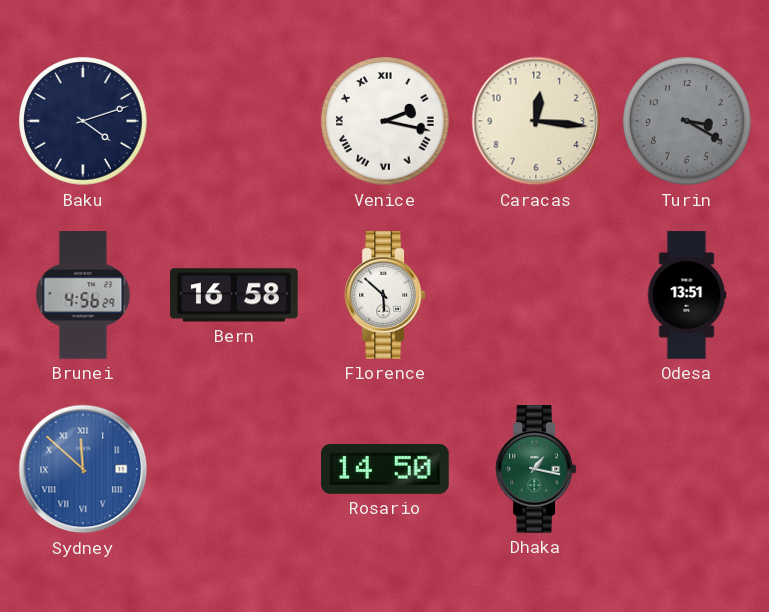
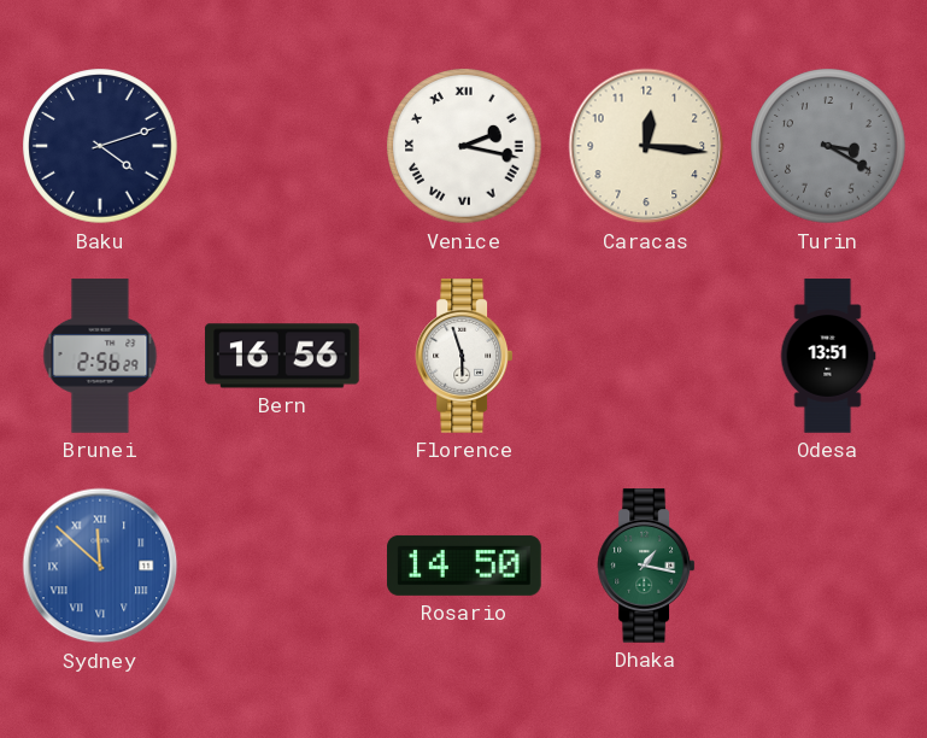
Brunei: 4:56 -> 2:56
Bern: 16:58 -> 16:56
Florence: 5:52 -> 5:57
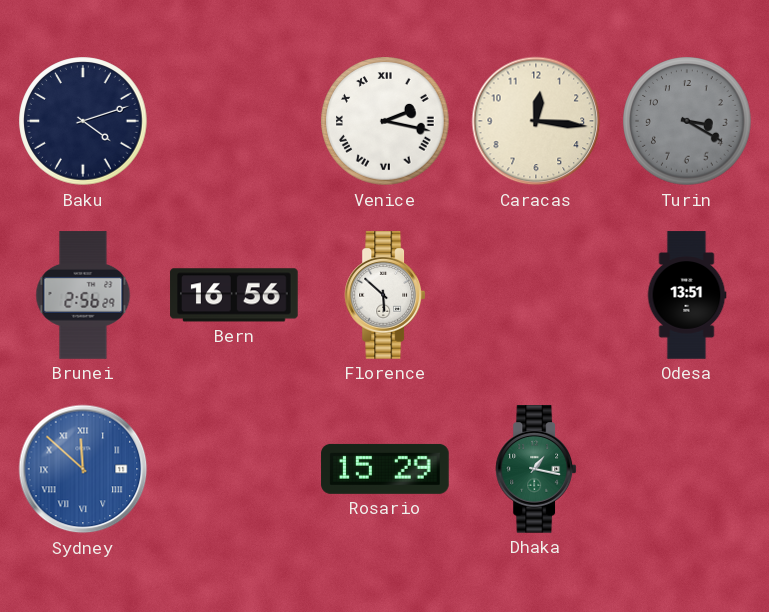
Florence: 5:57 -> 5:52
Rosario: 14:50 -> 15:29
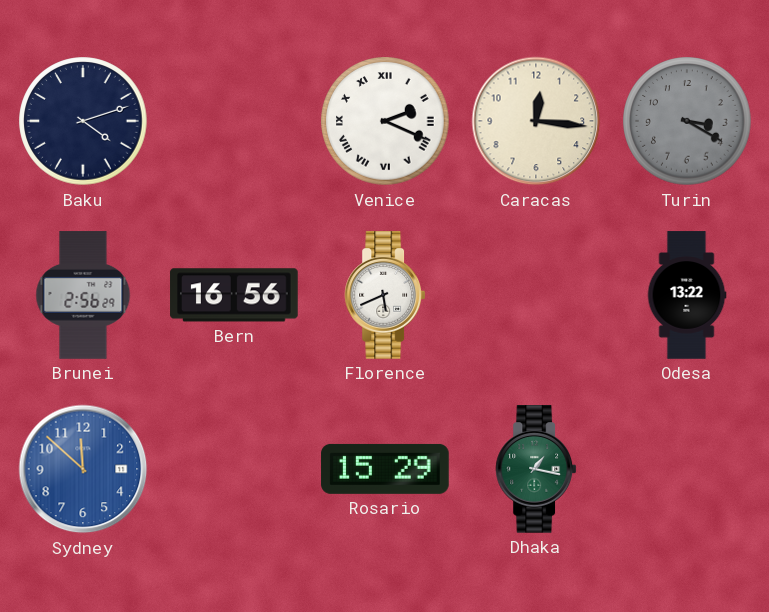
Venice: 2:17 -> 2:19
Florence: 5:52 -> 5:41
Odesa: 13:51 -> 13:22
Sydney numerals: Roman -> Arabic
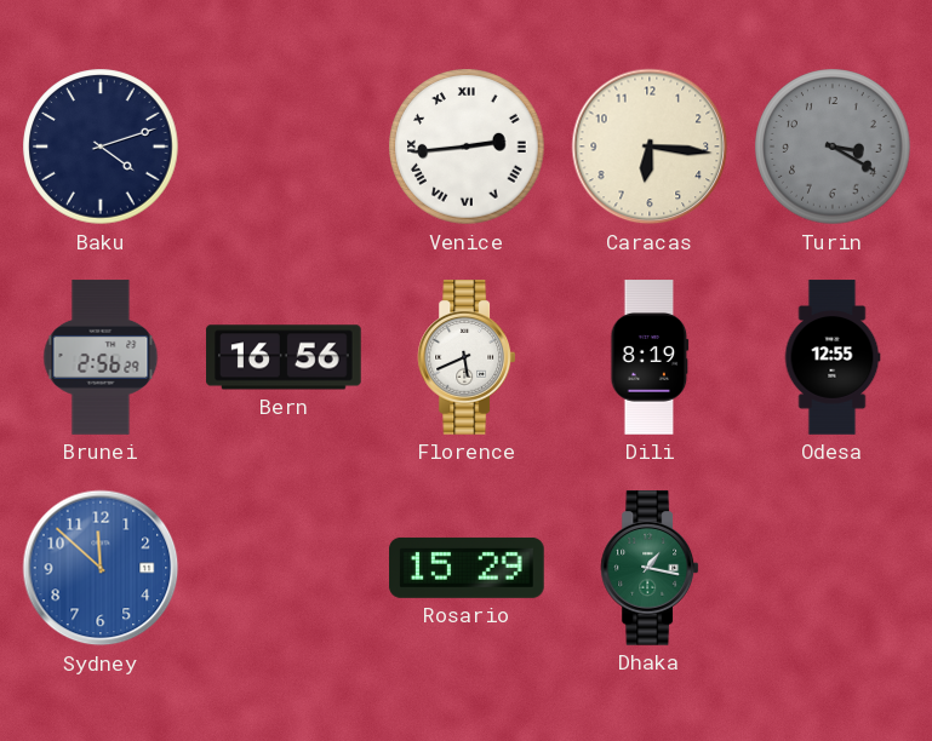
Venice: 2:19 -> 2:44
Caracas: 12:16 -> 6:16
Dili: none -> 8:19
Odesa: 13:22 -> 12:55
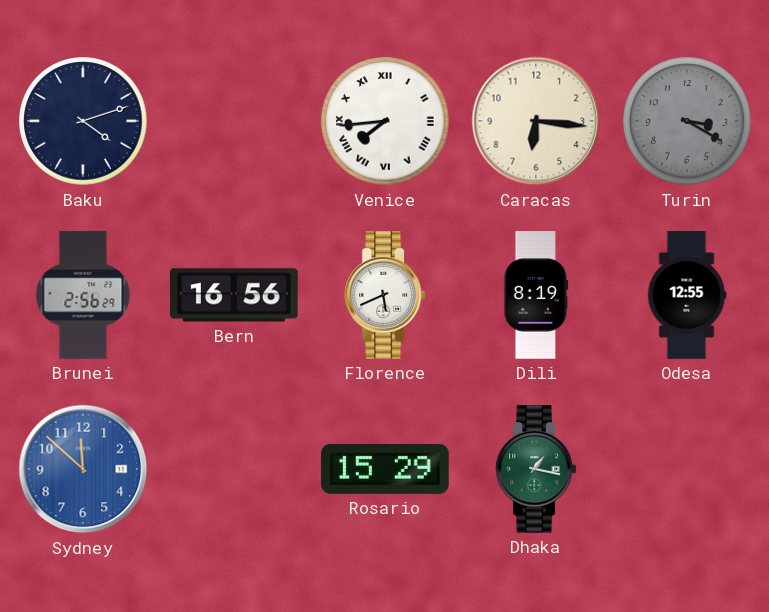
Venice: 2:44 -> 7:44
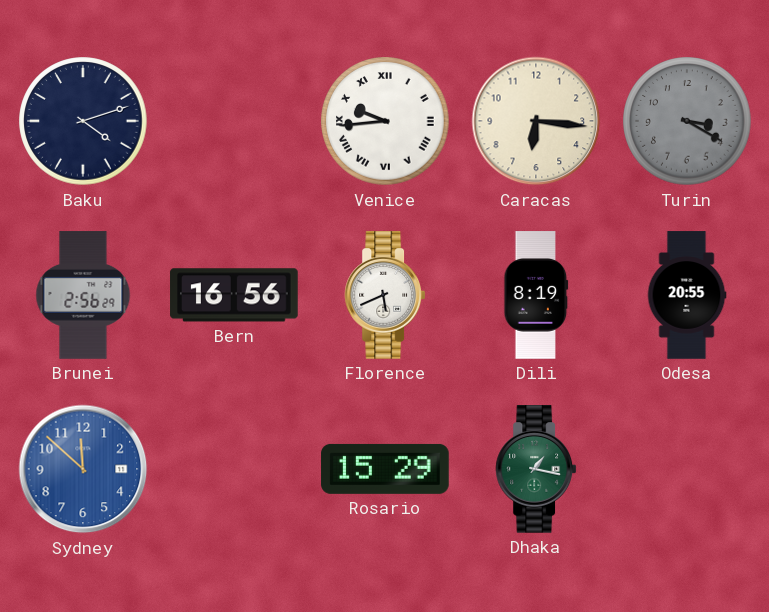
Venice: 7:44 -> 9:44
Odesa: 12:55 -> 20:55
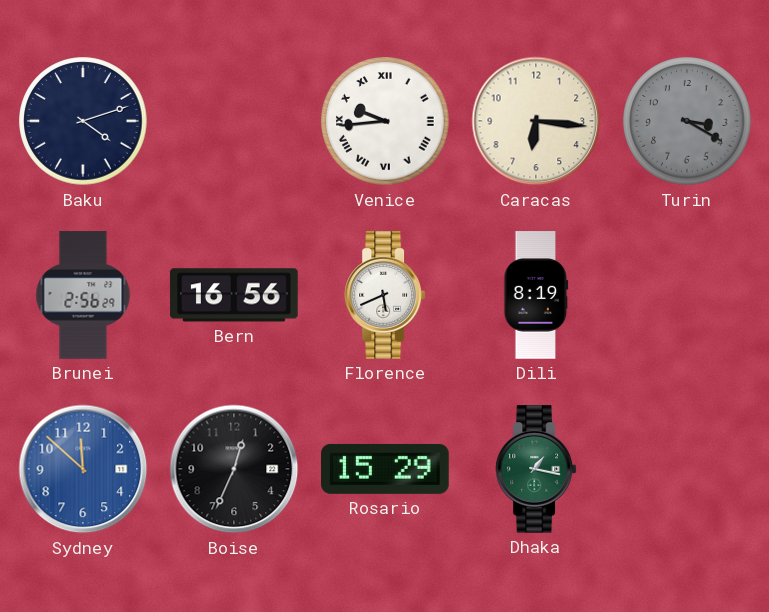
Odesa: 20:55 -> none
Boise: none -> 12:34
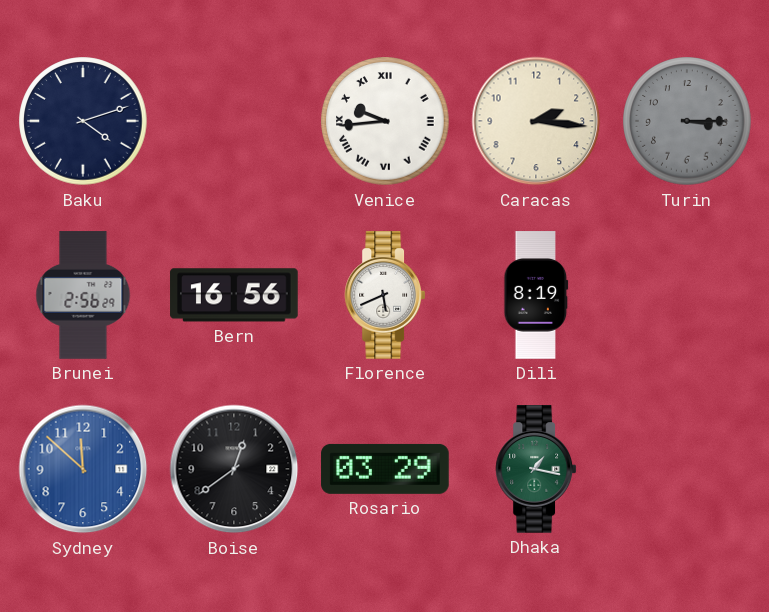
Caracas: 6:16 -> 2:16
Turin: 3:20 -> 3:15
Boise: 12:34 -> 12:39
Rosario: 15:29 -> 03:29
